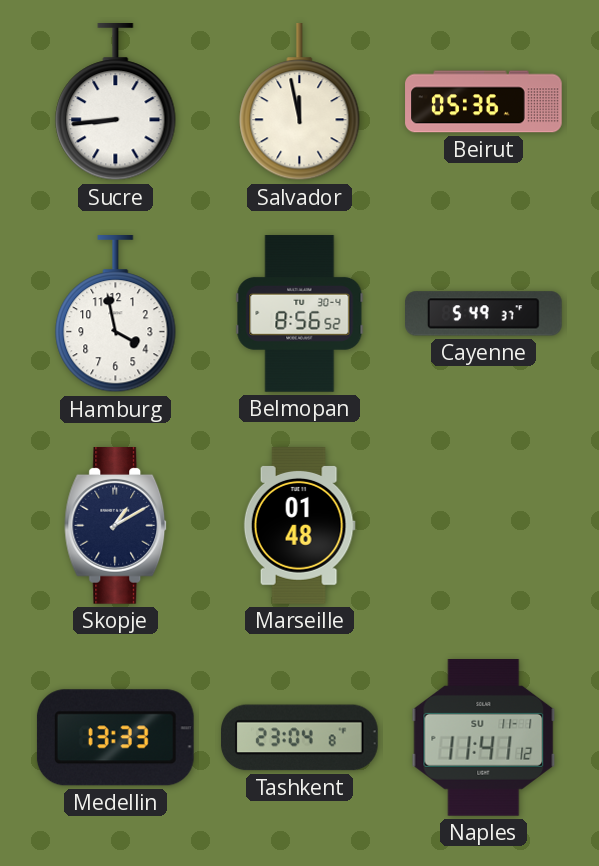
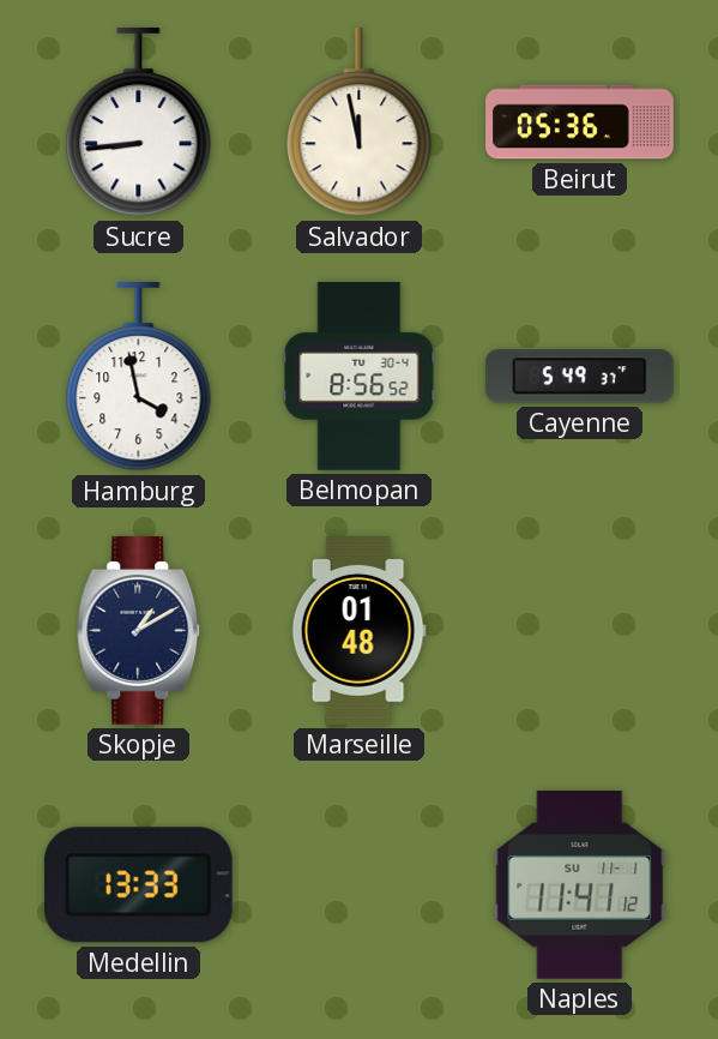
Tashkent: 23:04 -> none
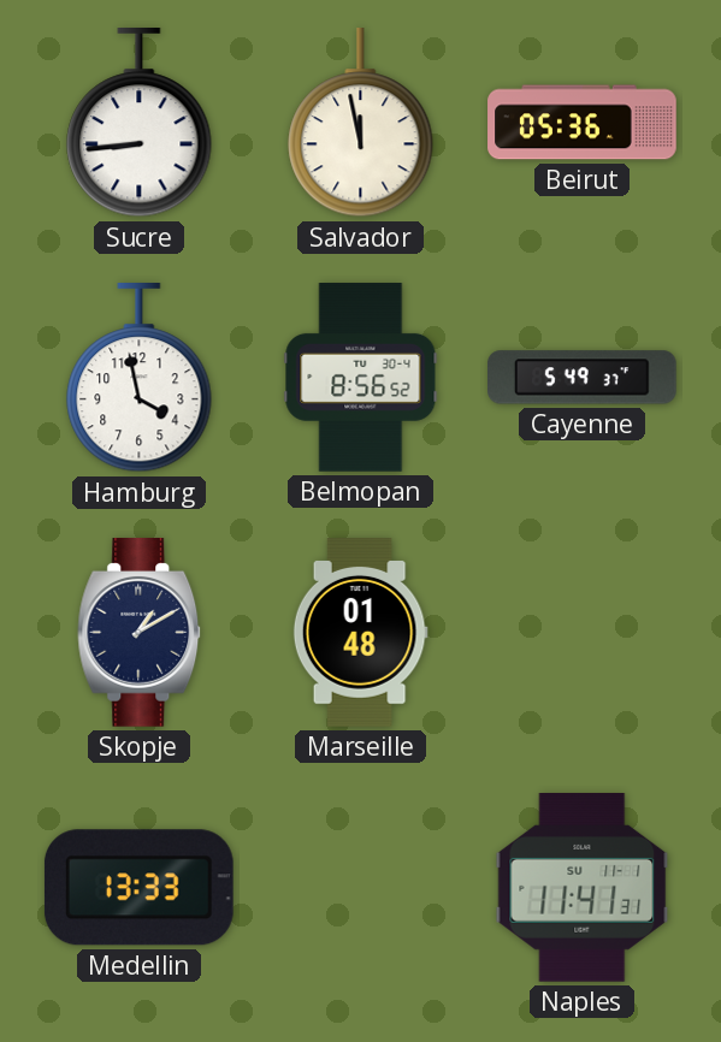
Naples: 11:41:12 -> 11:41:31
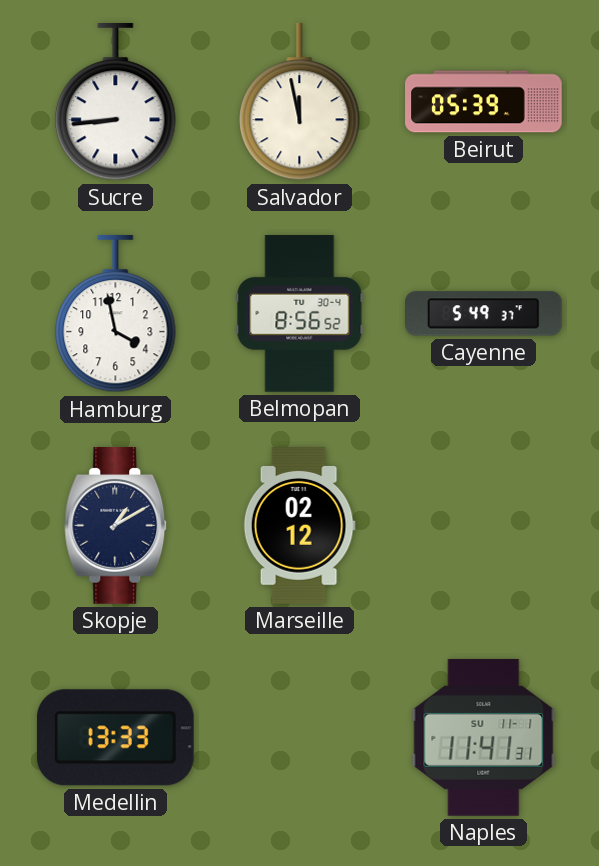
Beirut: 05:36 -> 05:39
Marseille: 01:48 -> 02:12
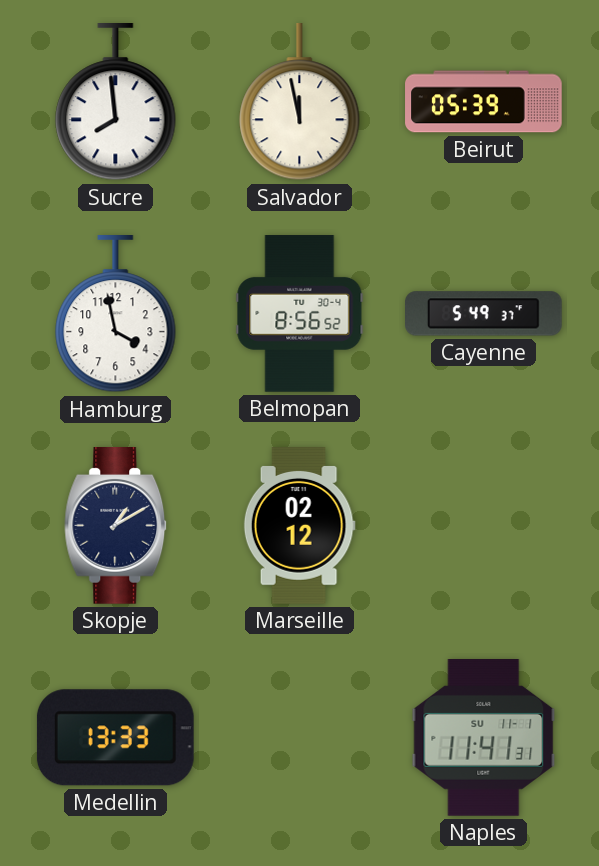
Sucre: 8:44 -> 7:59
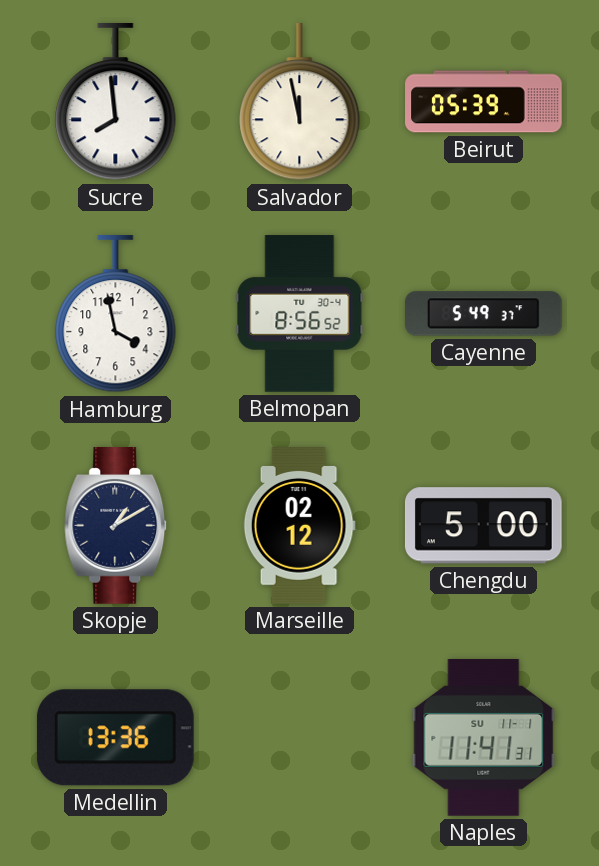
Chengdu: none -> 5:00
Medellin: 13:33 -> 13:36
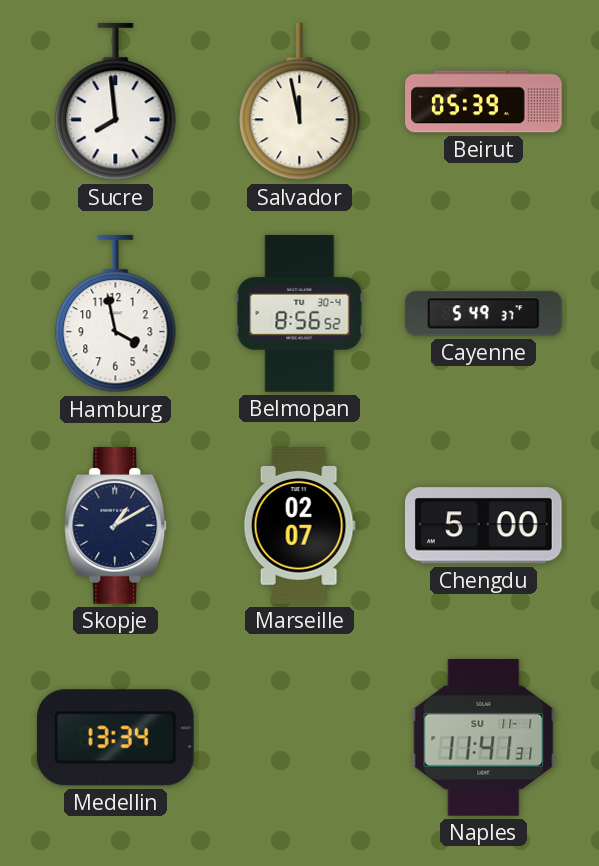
Marseille: 02:12 -> 02:07
Medellin: 13:36 -> 13:34
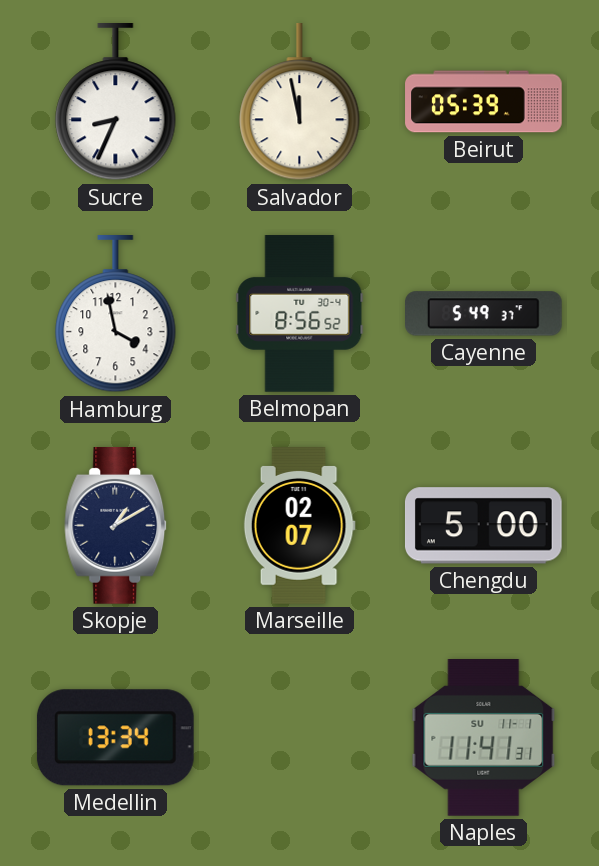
Sucre: 7:59 -> 8:34
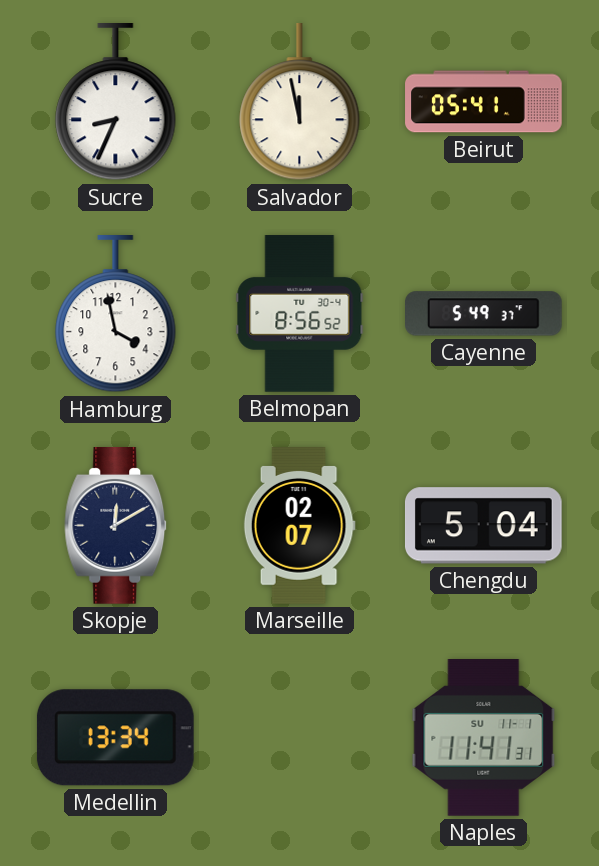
Beirut: 05:39 -> 05:41
Skopje: 1:10 -> 12:10
Chengdu: 5:00 -> 5:04
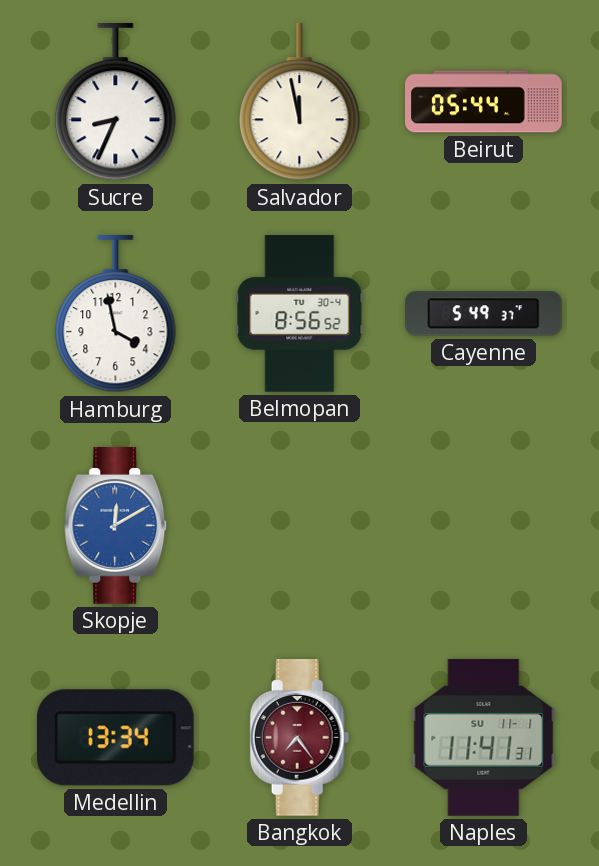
Beirut: 05:41 -> 05:44
Skopje dial: navy -> blue
Marseille: 02:07 -> none
Chengdu: 5:04 -> none
Bangkok: none -> 7:24
